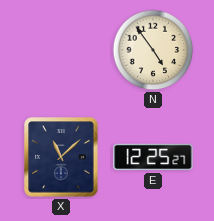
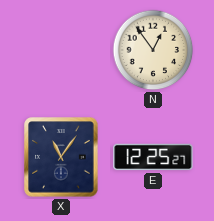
N: 4:54 -> 12:54
X: 11:08 -> 11:06
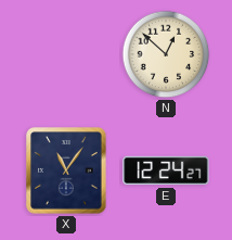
N: 12:54 -> 12:52
E: 12:25 -> 12:24
